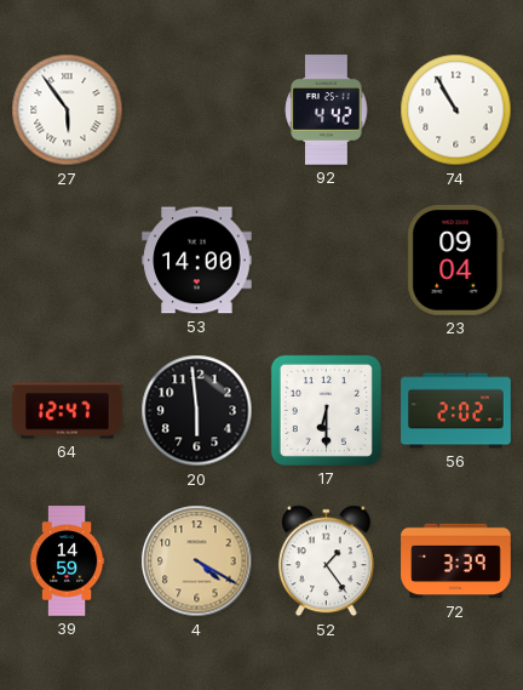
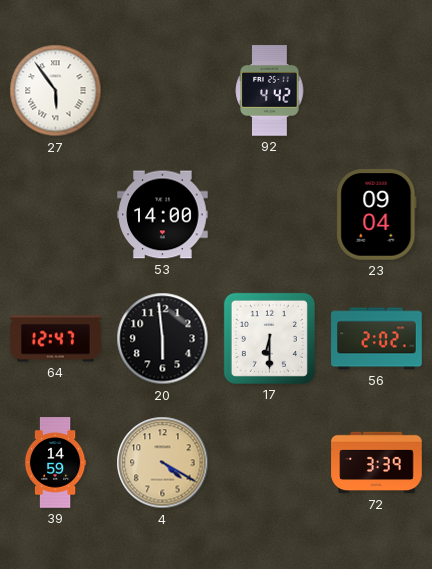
74: 10:55 -> none
52: 1:24 -> none
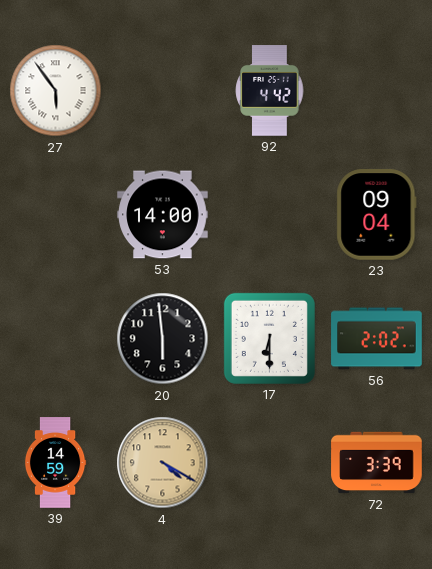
64: 12:47 -> none
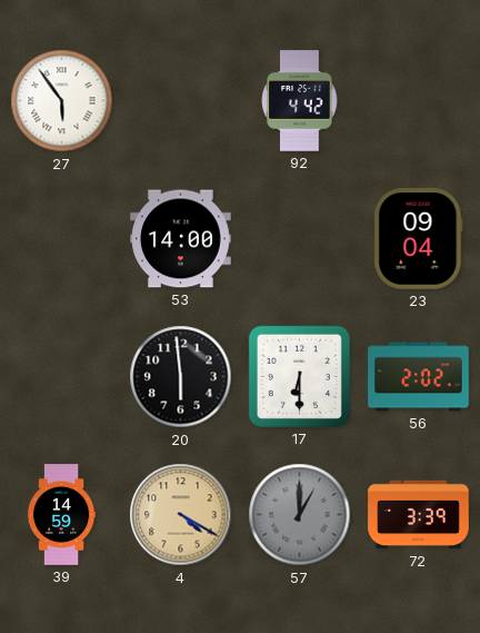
57: none -> 1:00
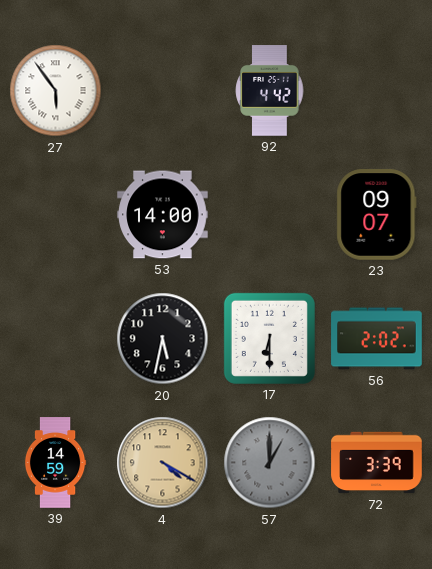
23: 09:04 -> 09:07
20: 5:59 -> 5:32
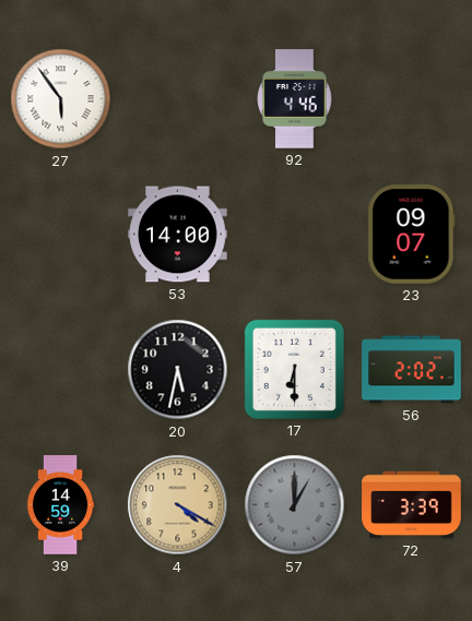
92: 4:42 -> 4:46
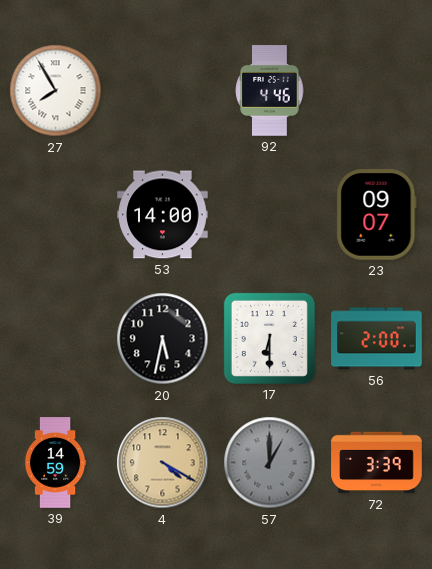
27: 5:54 -> 7:55
56: 2:02 -> 2:00
